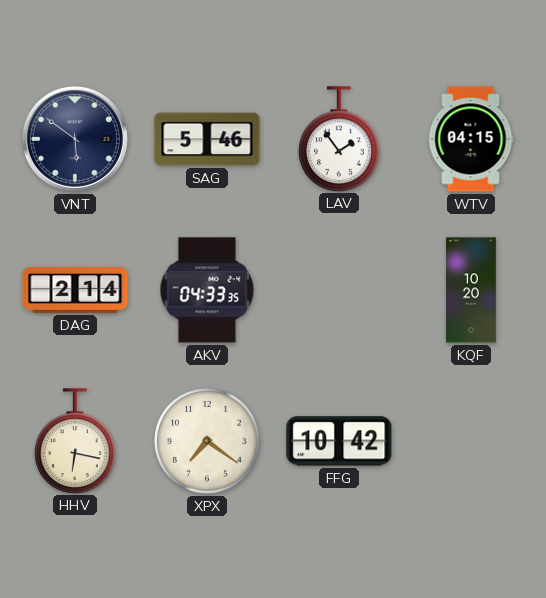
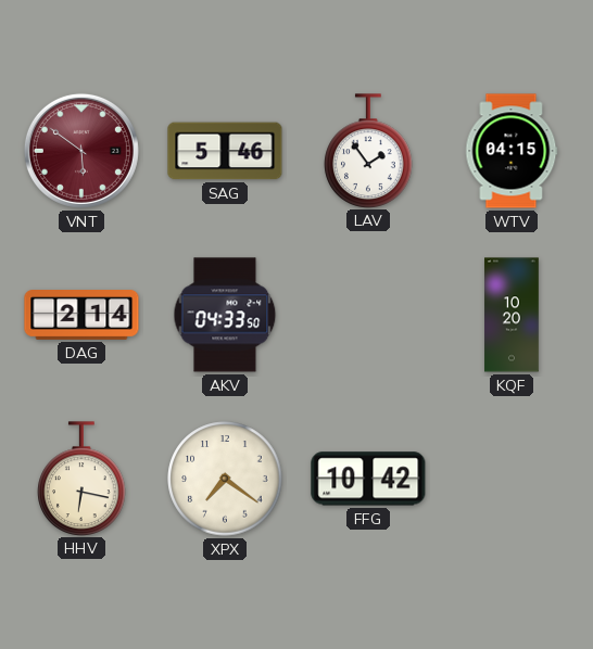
VNT dial: navy -> burgundy
AKV: 04:33:35 -> 04:33:50
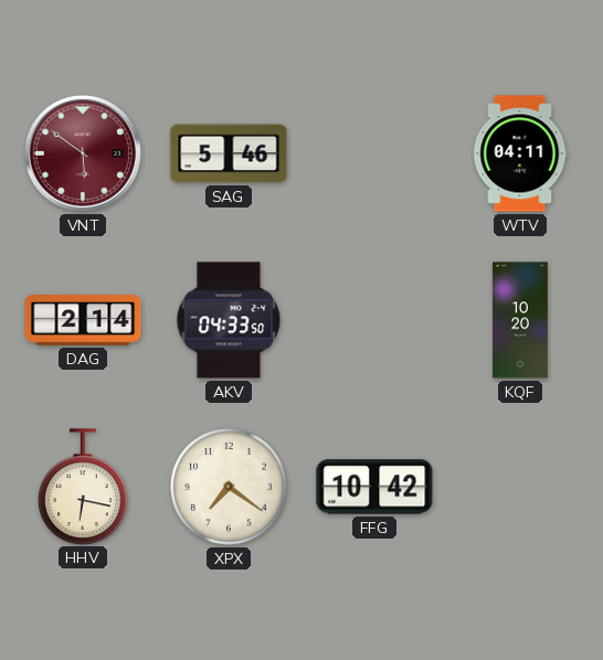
LAV: 1:54 -> none
WTV: 04:15 -> 04:11
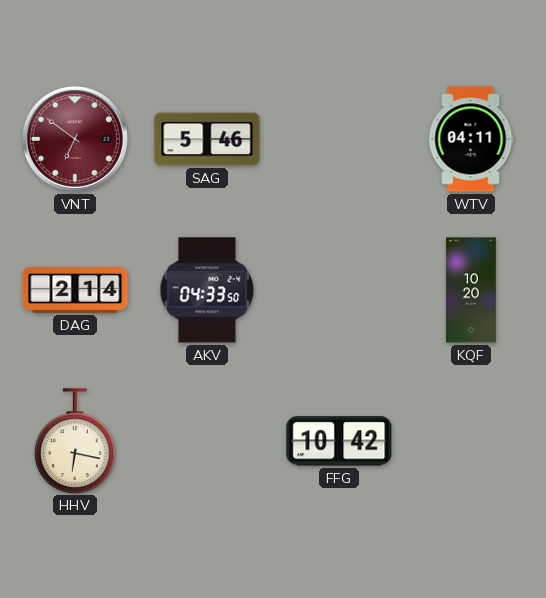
VNT: 5:51 -> 6:51
XPX: 7:21 -> none
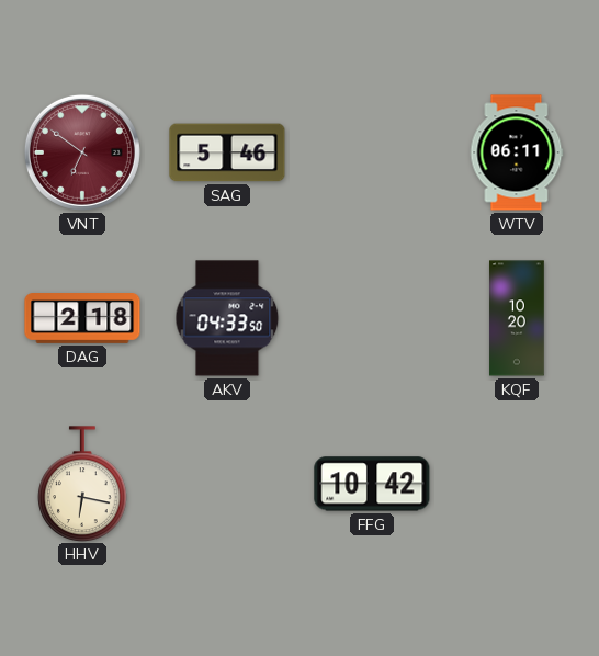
WTV: 04:11 -> 06:11
DAG: 2:14 -> 2:18
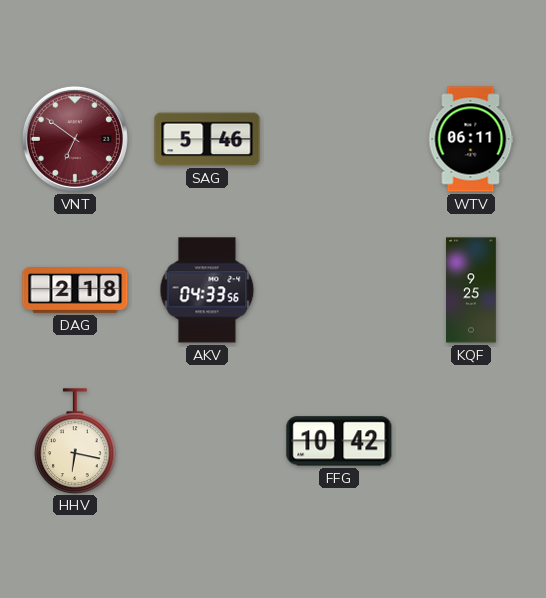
AKV: 04:33:50 -> 04:33:56
KQF: 10:20 -> 9:25
